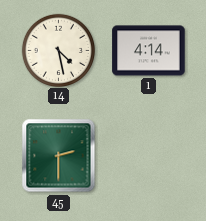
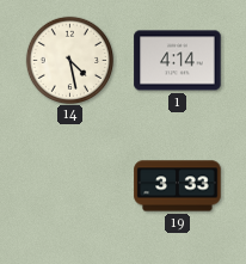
45: 2:30 -> none
19: none -> 3:33
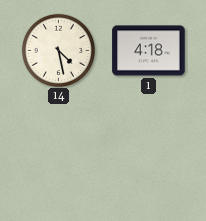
1: 4:14 -> 4:18
19: 3:33 -> none
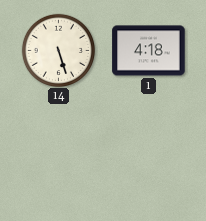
14: 4:28 -> 5:27
